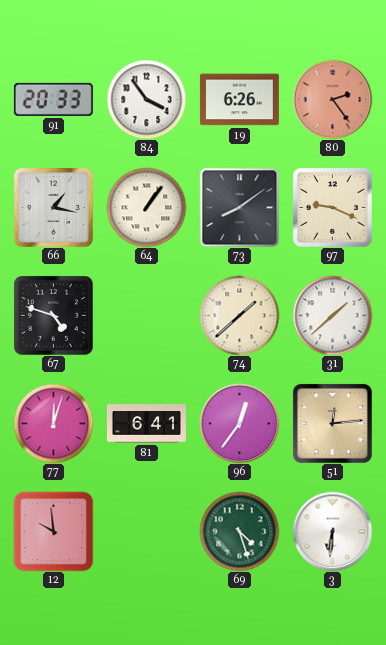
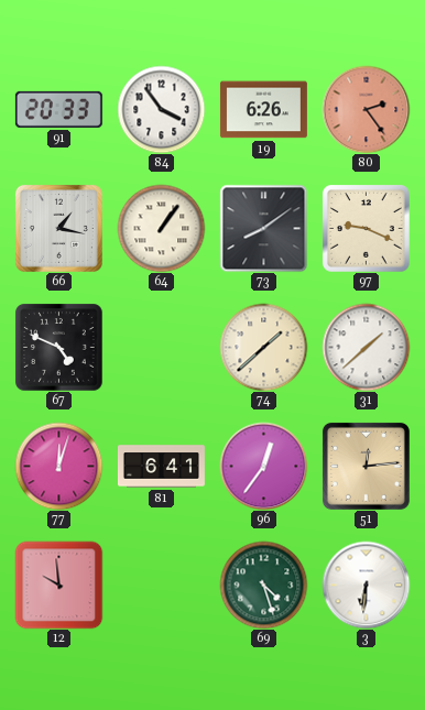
67: 4:48 -> 4:49
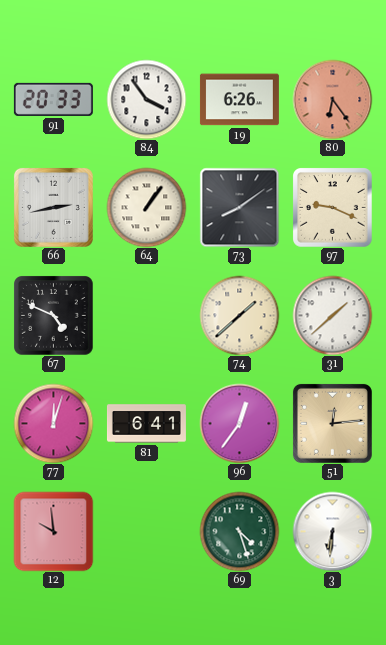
80: 2:24 -> 6:24
66: 1:17 -> 2:43
